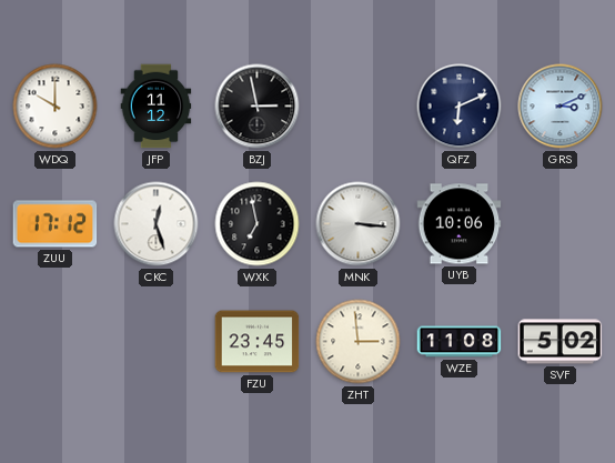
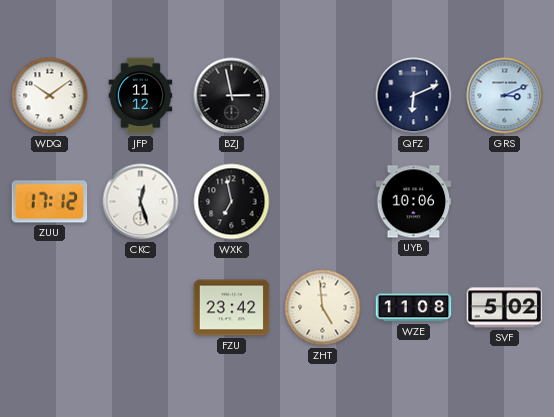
WDQ: 10:00 -> 10:09
MNK: 3:16 -> none
FZU: 23:45 -> 23:42
ZHT: 2:59 -> 4:59
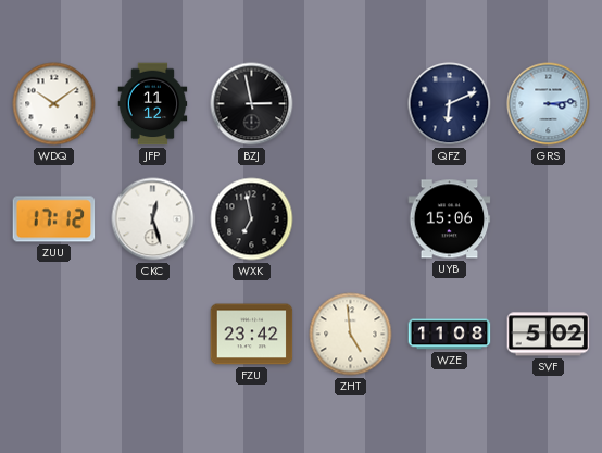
GRS: 3:11 -> 3:14
UYB: 10:06 -> 15:06
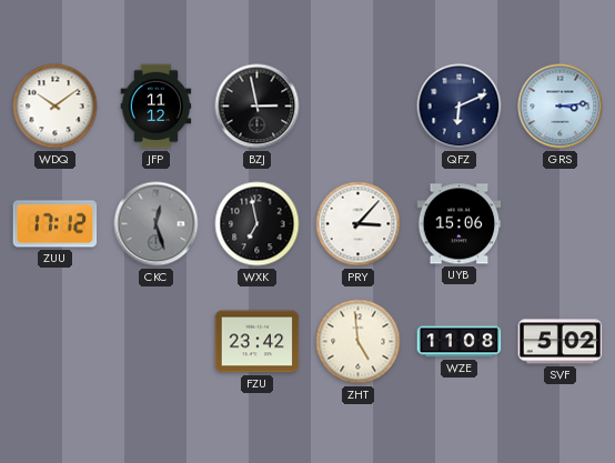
CKC dial: white -> grey
PRY: none -> 3:07
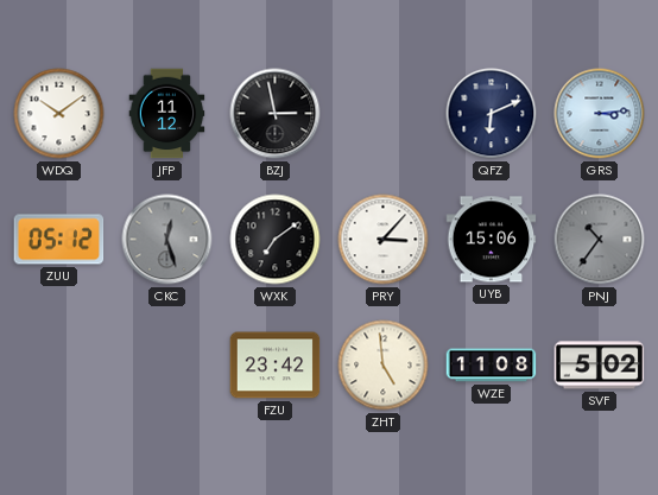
ZUU: 17:12 -> 05:12
WXK: 6:58 -> 7:09
PNJ: none -> 10:36
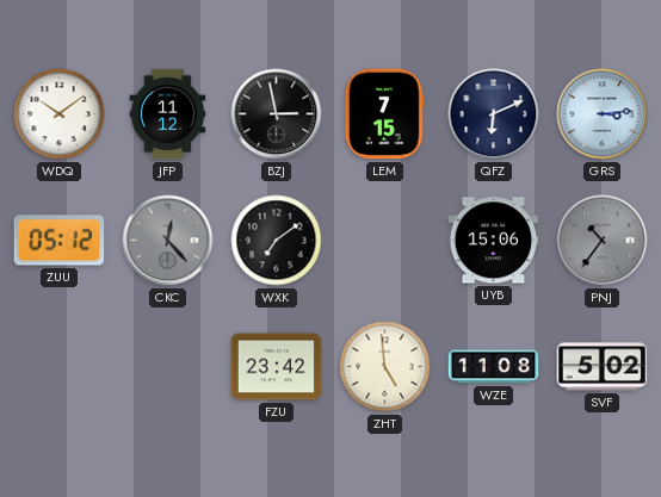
LEM: none -> 7:15
CKC: 12:27 -> 12:23
PRY: 3:07 -> none
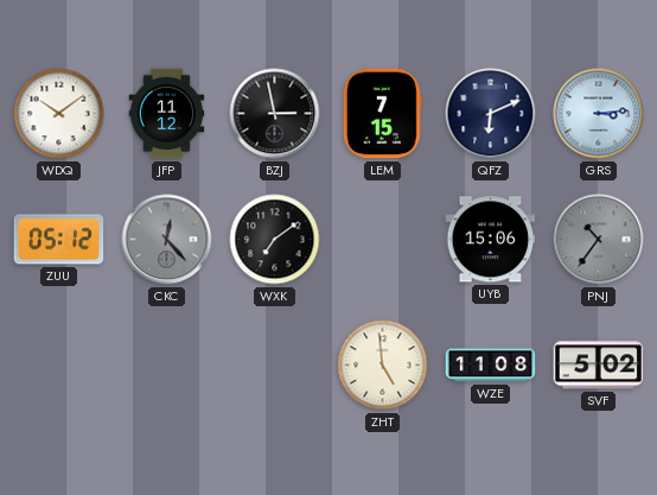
FZU: 23:42 -> none
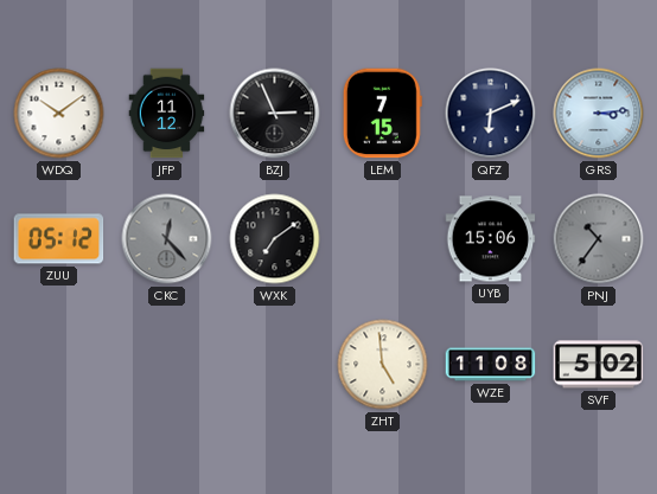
BZJ: 2:58 -> 2:56
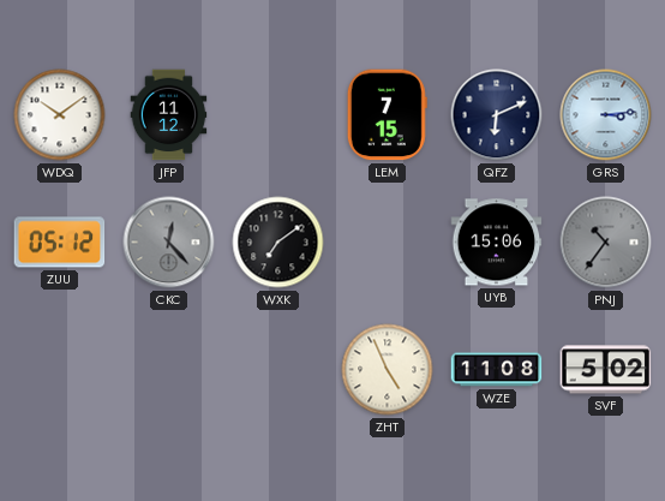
BZJ: 2:56 -> none
ZHT: 4:59 -> 4:56
